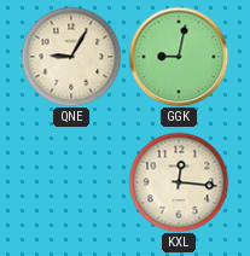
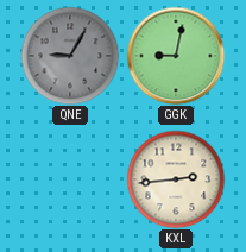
QNE dial: cream -> grey
KXL: 12:16 -> 2:44
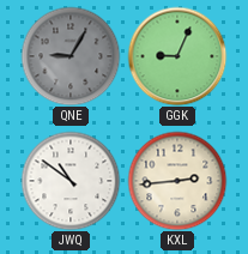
GGK: 9:02 -> 9:04
JWQ: none -> 10:51
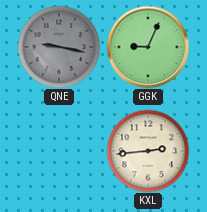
QNE: 9:05 -> 9:17
JWQ: 10:51 -> none
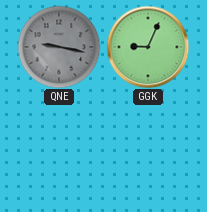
KXL: 2:44 -> none
